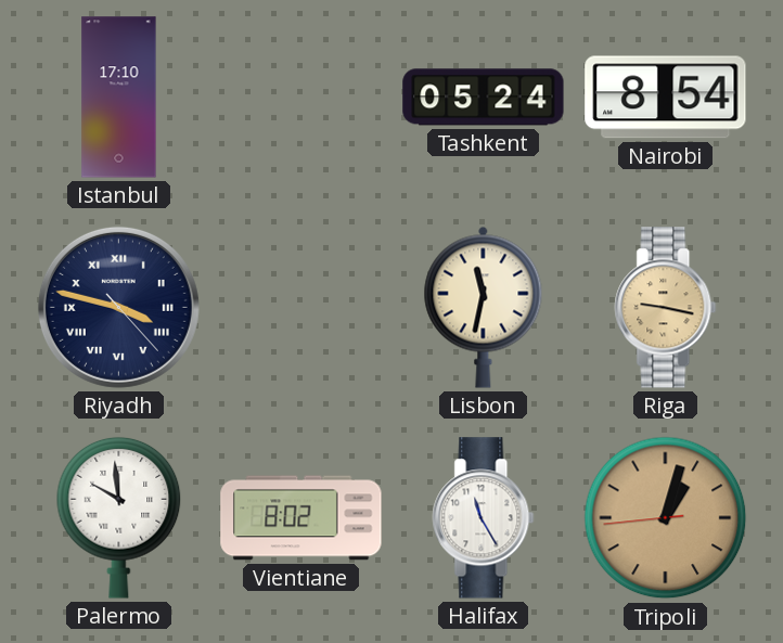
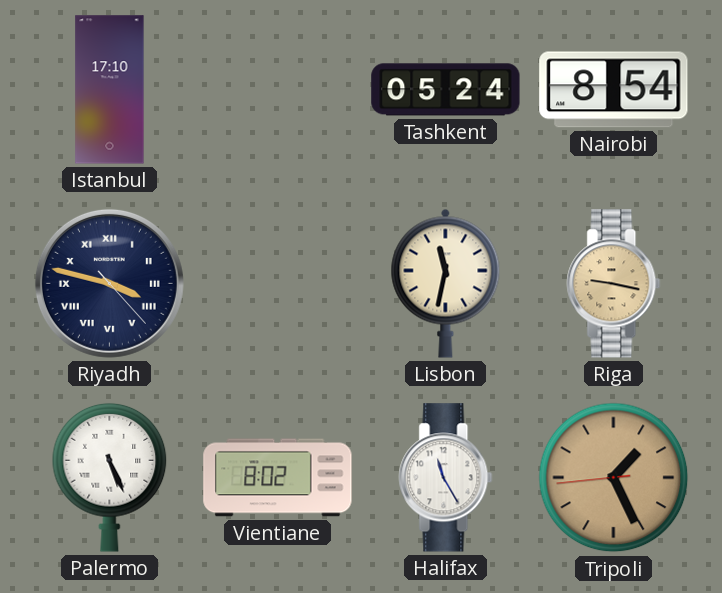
Palermo: 9:59 -> 5:26
Tripoli: 1:02 -> 1:25
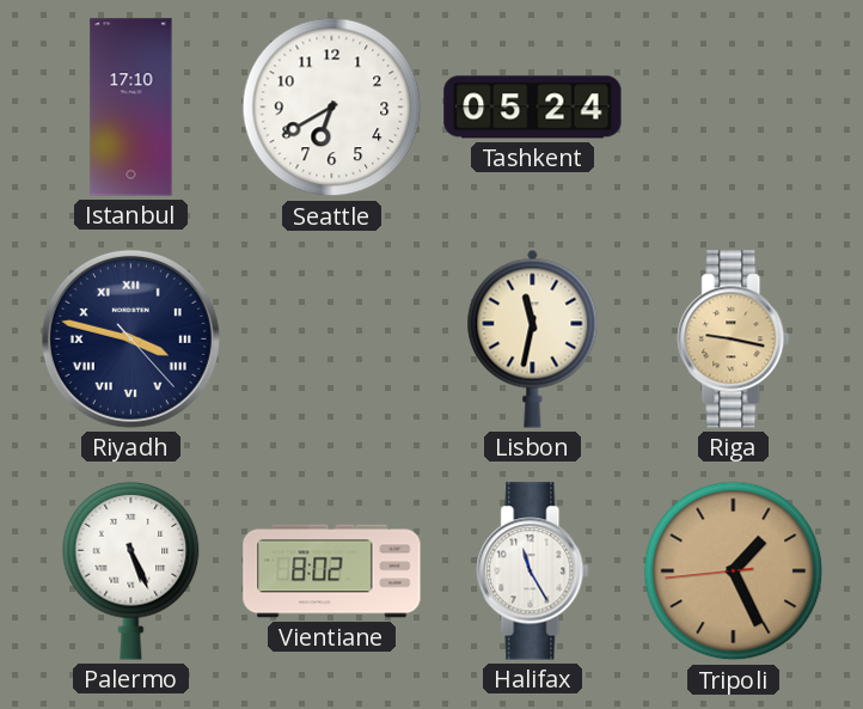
Seattle: none -> 6:40
Nairobi: 8:54 -> none
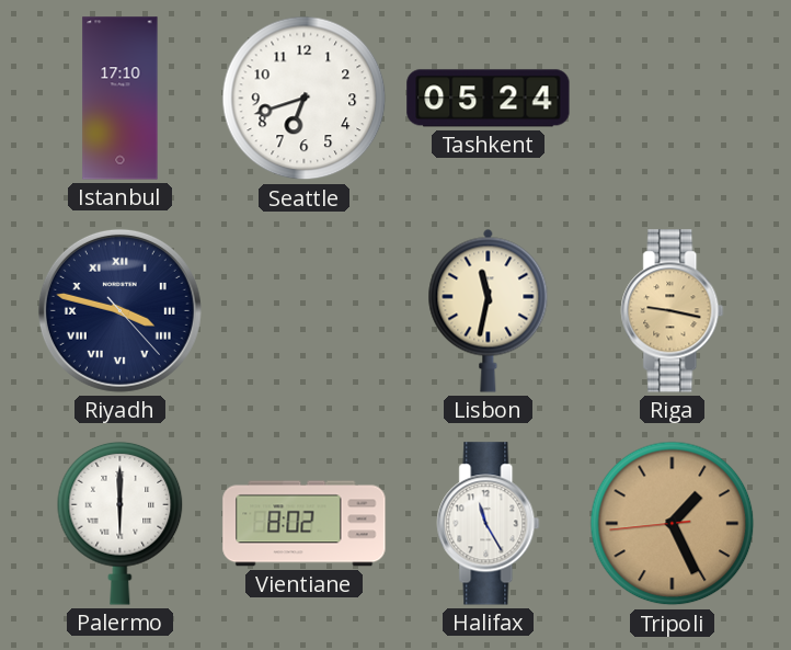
Seattle: 6:40 -> 6:42
Palermo: 5:26 -> 6:00
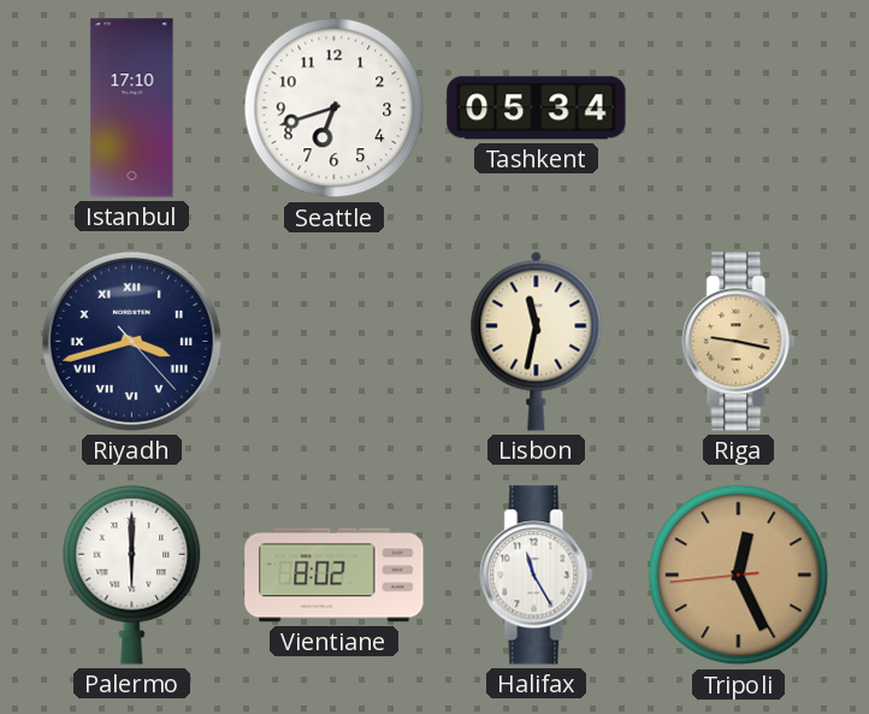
Tashkent: 05:24 -> 05:34
Riyadh: 3:47 -> 3:42
Tripoli: 1:25 -> 12:25
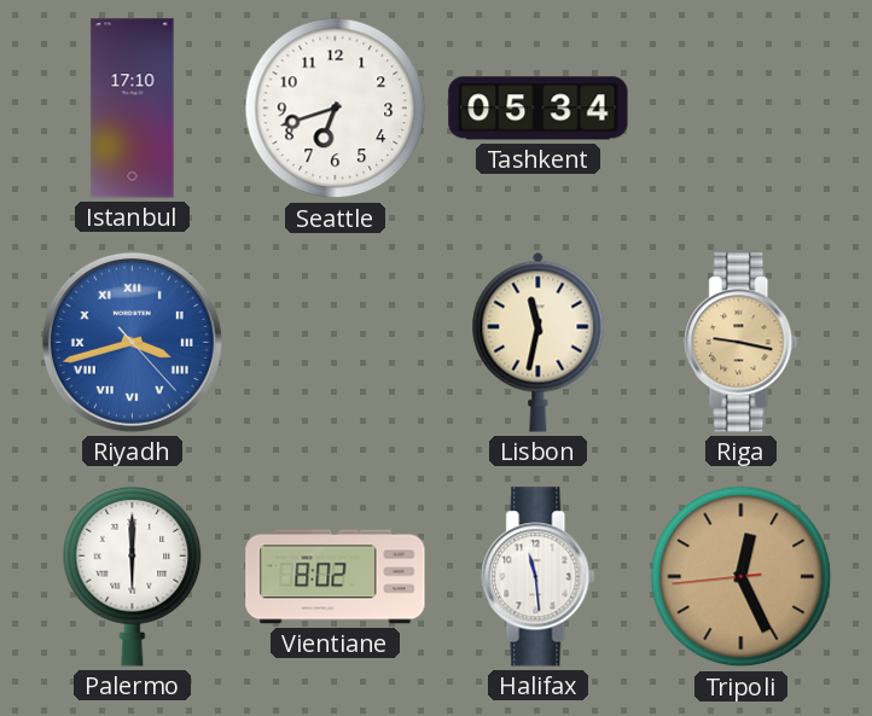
Riyadh dial: navy -> blue
Halifax: 11:25 -> 11:29
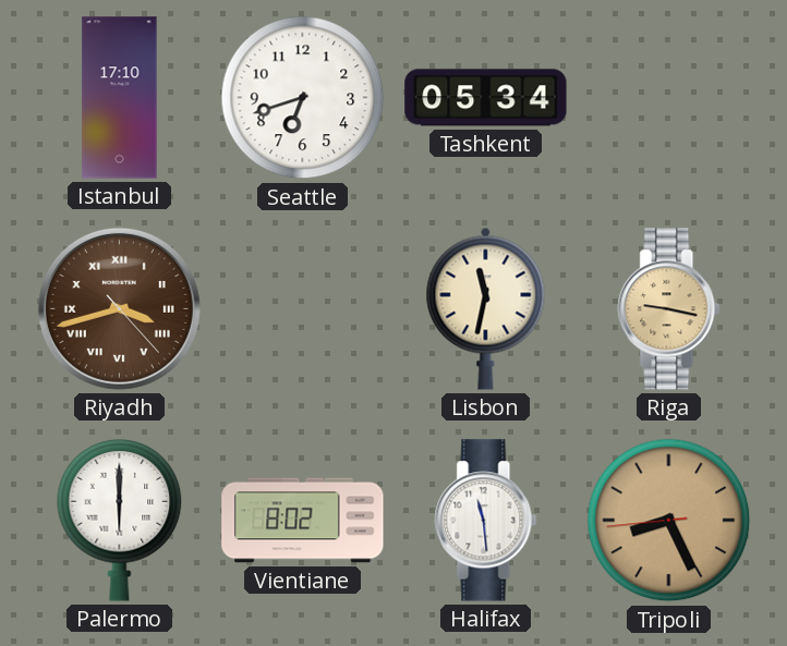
Riyadh dial: blue -> brown
Tripoli: 12:25 -> 8:25
